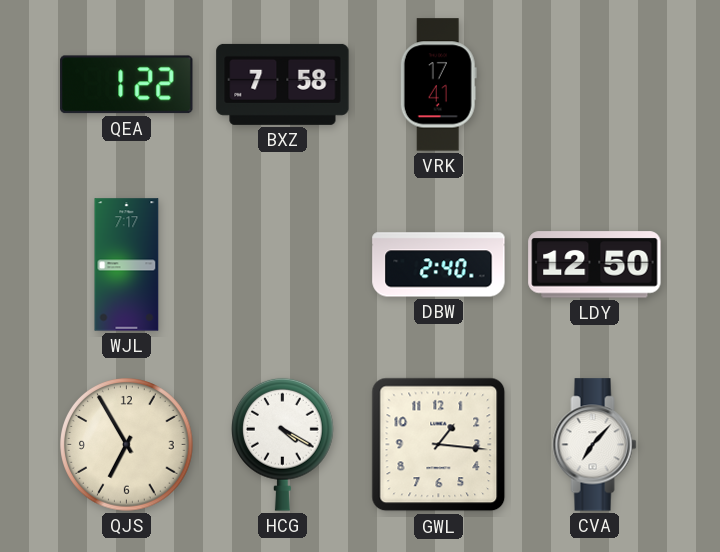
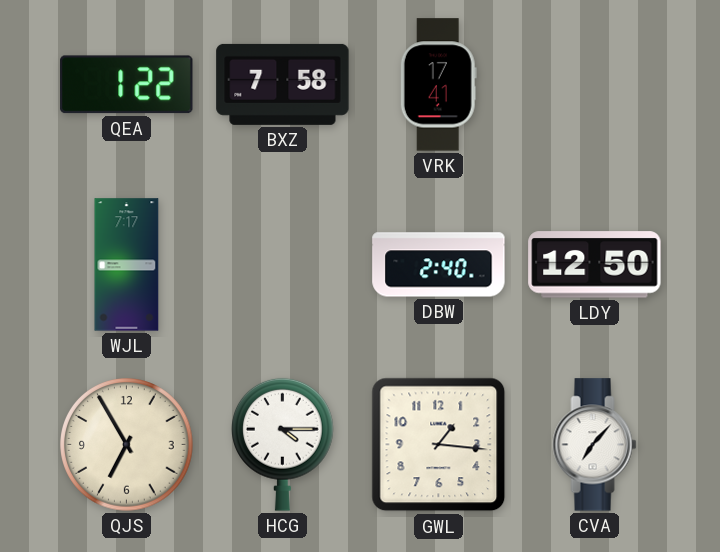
HCG: 4:20 -> 4:15
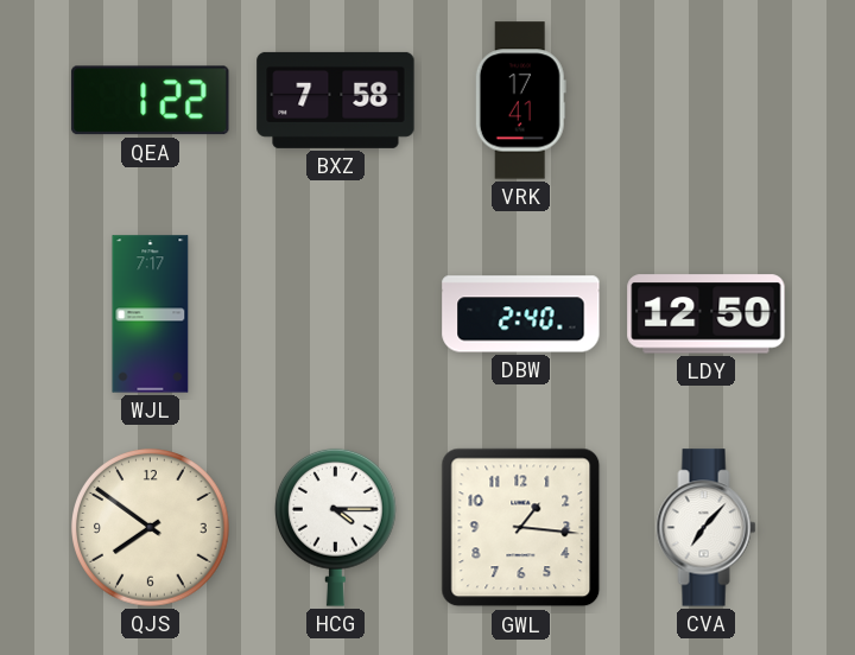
QJS: 6:55 -> 7:51
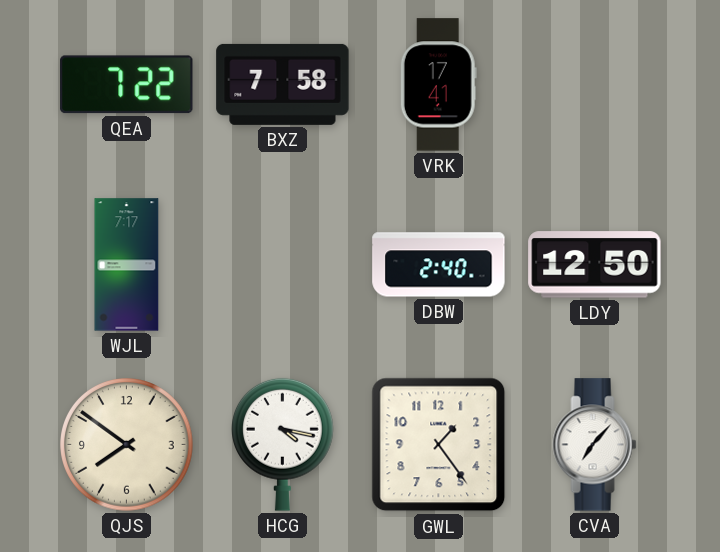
QEA: 1:22 -> 7:22
HCG: 4:15 -> 4:17
GWL: 1:16 -> 1:24
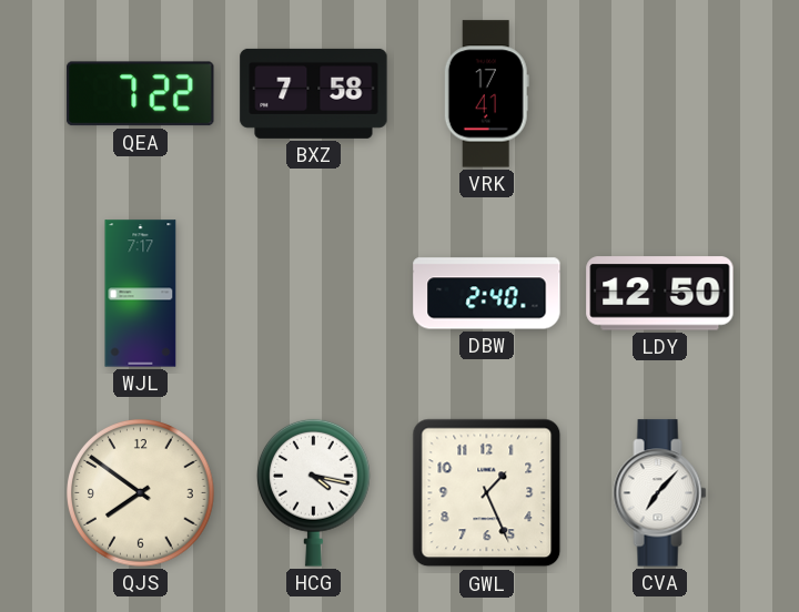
GWL: 1:24 -> 1:26
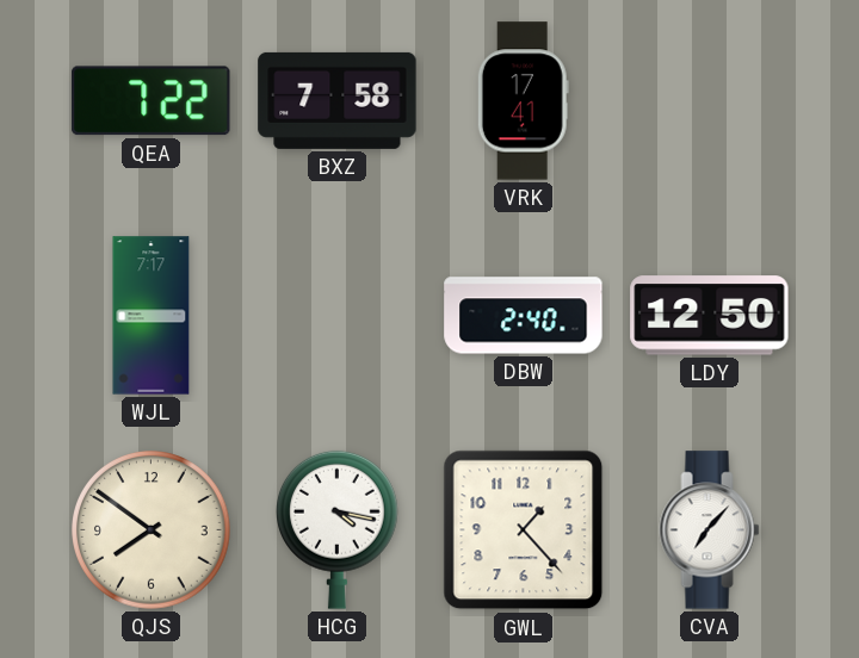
GWL: 1:26 -> 1:23
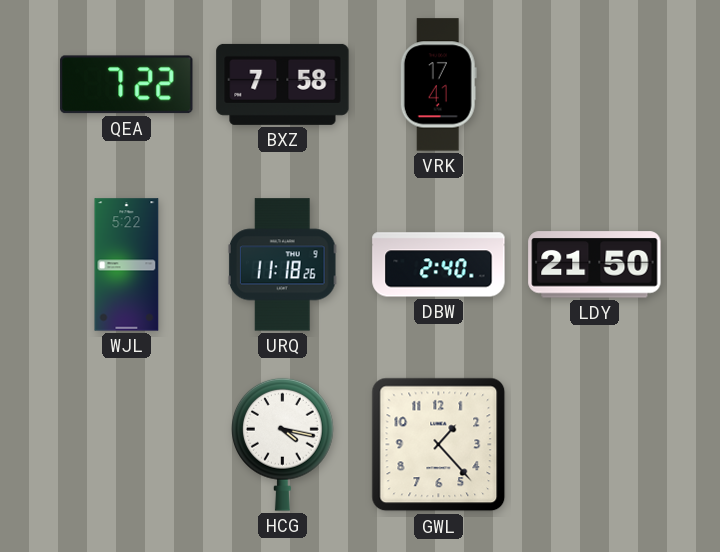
WJL: 7:17 -> 5:22
URQ: none -> 11:18
LDY: 12:50 -> 21:50
QJS: 7:51 -> none
CVA: 7:07 -> none
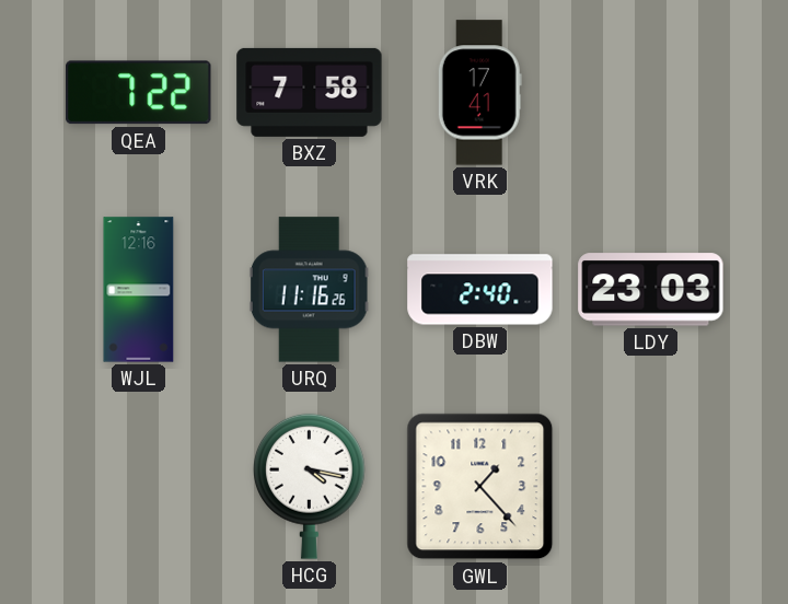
WJL: 5:22 -> 12:16
URQ: 11:18 -> 11:16
LDY: 21:50 -> 23:03
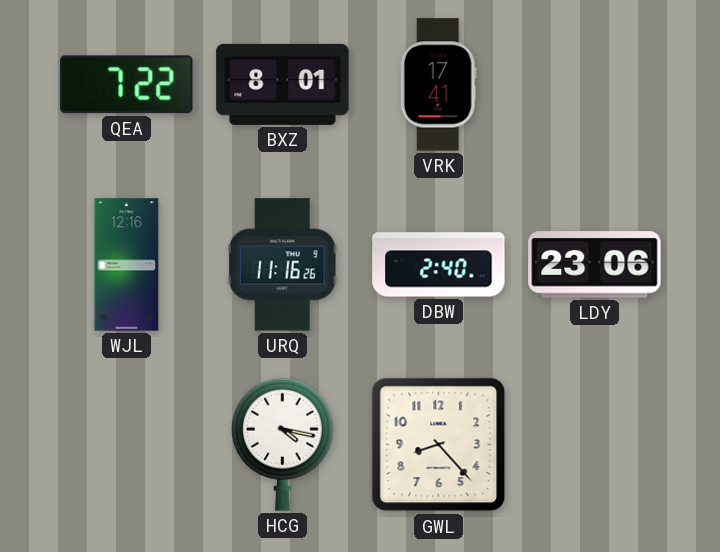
BXZ: 7:58 -> 8:01
LDY: 23:03 -> 23:06
GWL: 1:23 -> 8:23
